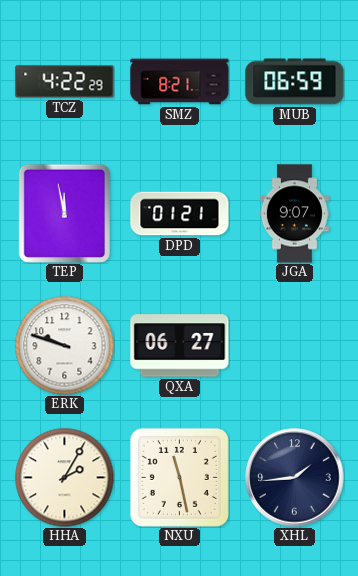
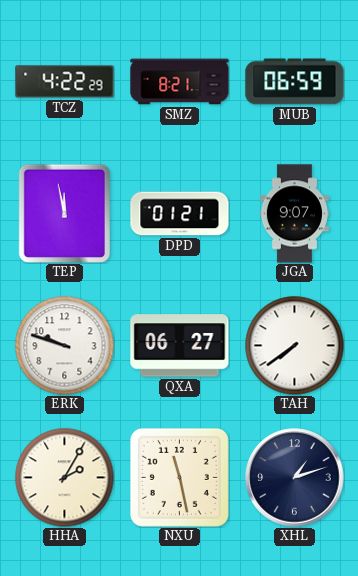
TAH: none -> 7:39
XHL: 1:44 -> 1:12
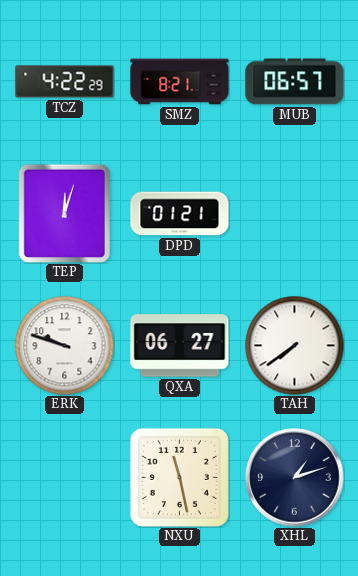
MUB: 06:59 -> 06:57
TEP: 11:58 -> 12:03
JGA: 9:07 -> none
HHA: 2:05 -> none
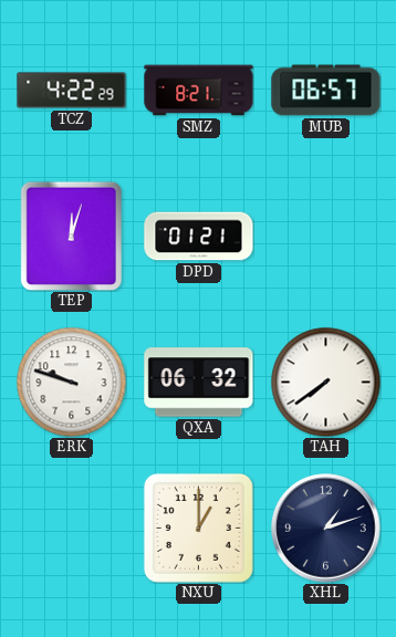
QXA: 06:27 -> 06:32
NXU: 11:28 -> 1:00
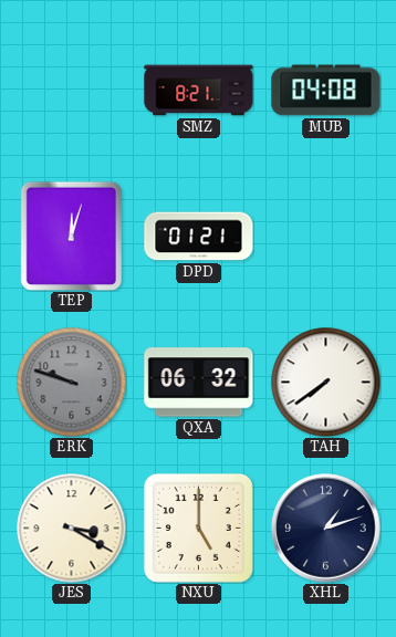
TCZ: 4:22 -> none
MUB: 06:57 -> 04:08
ERK dial: white -> grey
JES: none -> 3:20
NXU: 1:00 -> 5:00
